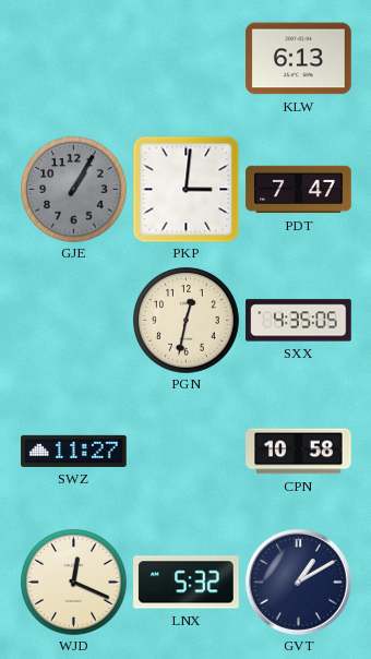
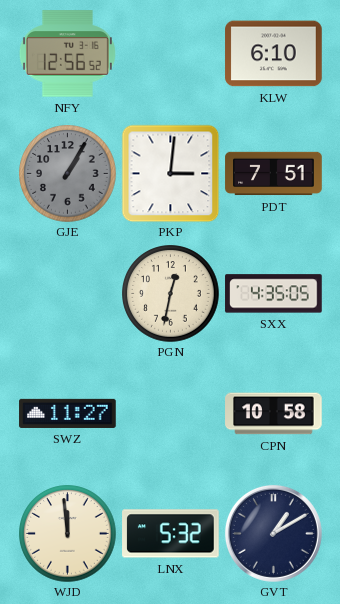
NFY: none -> 12:56
KLW: 6:13 -> 6:10
PDT: 7:47 -> 7:51
WJD: 12:19 -> 11:59
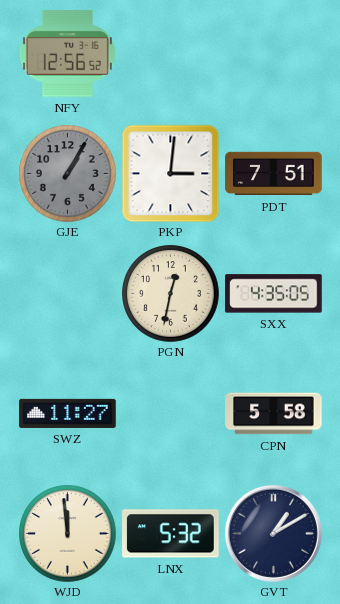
KLW: 6:10 -> none
CPN: 10:58 -> 5:58
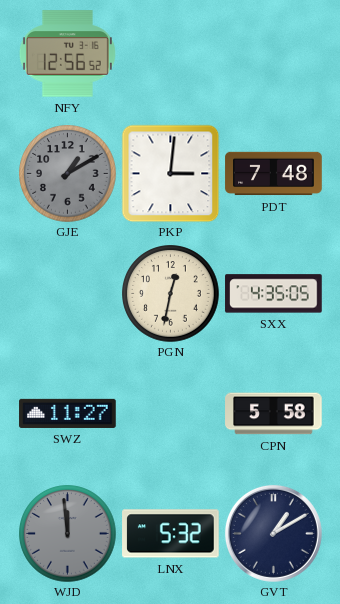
GJE: 1:05 -> 1:10
PDT: 7:51 -> 7:48
WJD dial: cream -> grey
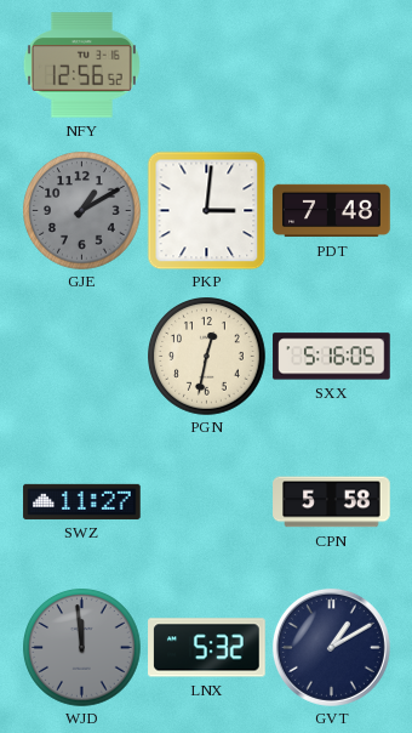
SXX: 4:35 -> 5:16
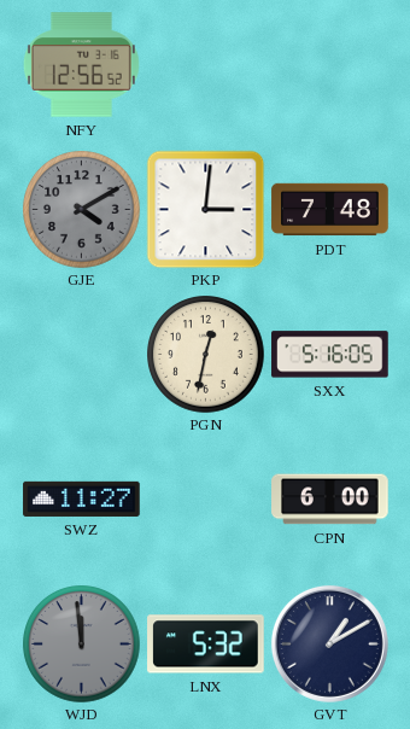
GJE: 1:10 -> 4:10
CPN: 5:58 -> 6:00
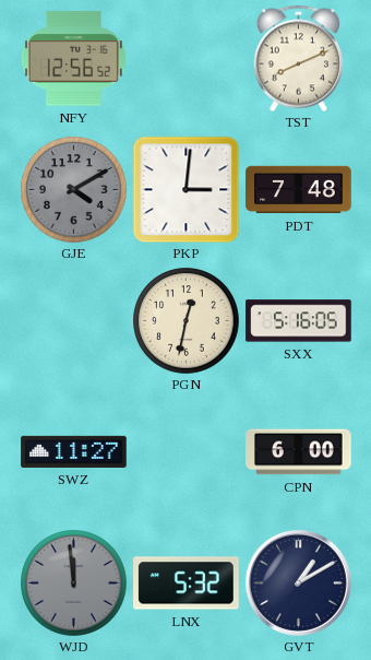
TST: none -> 8:11
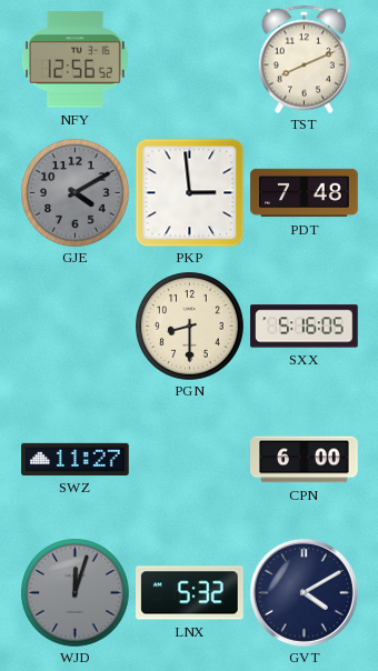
PKP: 3:01 -> 2:59
PGN: 12:32 -> 8:30
WJD: 11:59 -> 12:03
GVT: 1:10 -> 4:10
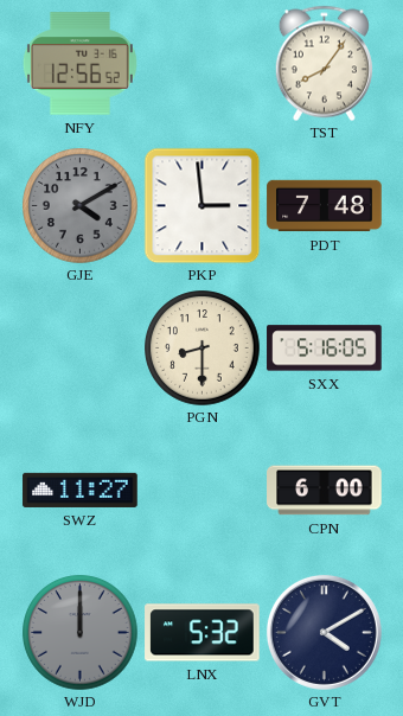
TST: 8:11 -> 8:06
WJD: 12:03 -> 12:00
